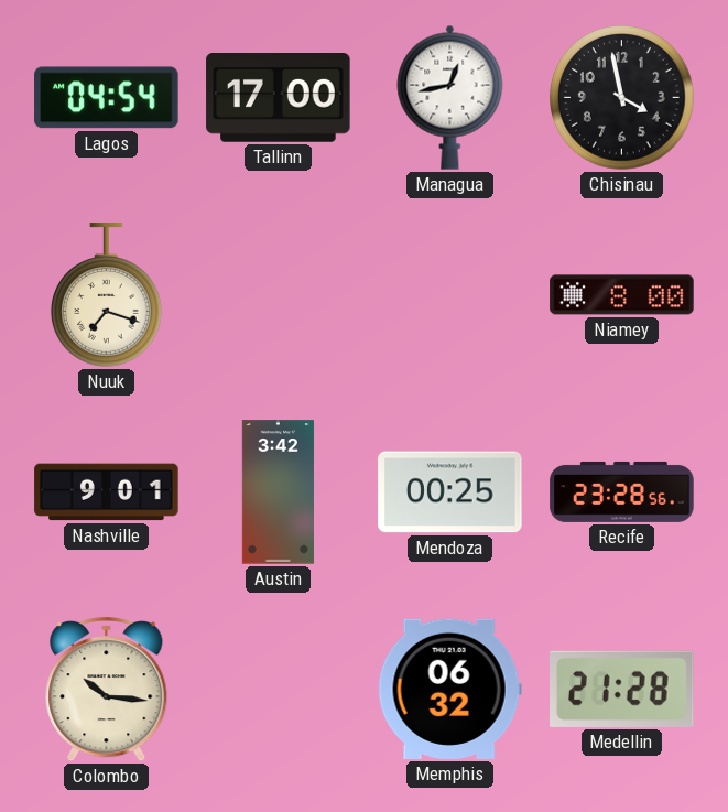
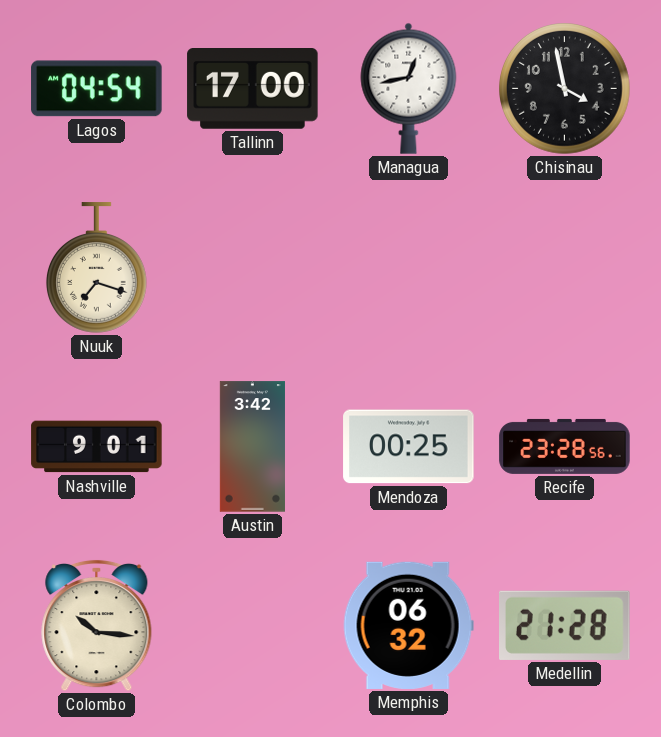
Niamey: 8:00 -> none
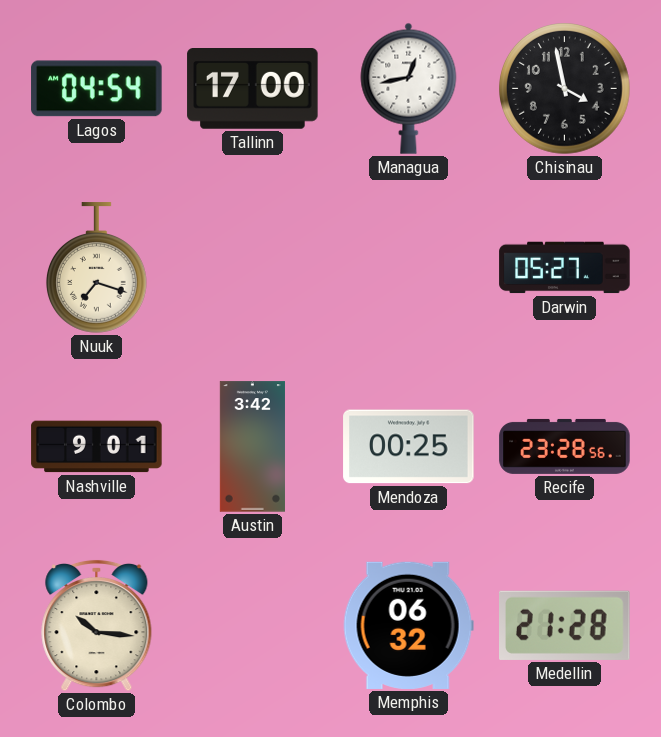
Darwin: none -> 05:27
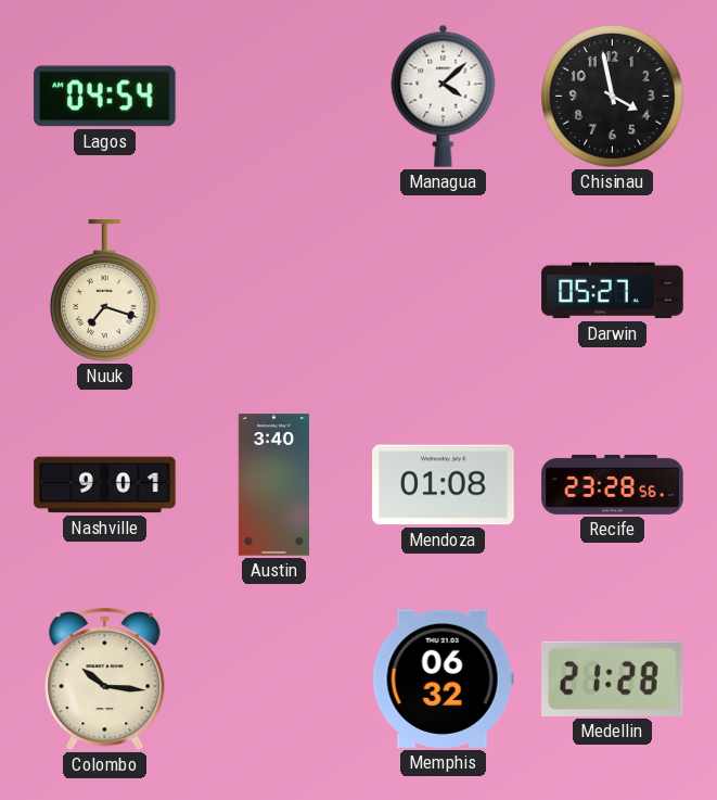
Tallinn: 17:00 -> none
Managua: 12:43 -> 4:08
Austin: 3:42 -> 3:40
Mendoza: 00:25 -> 01:08
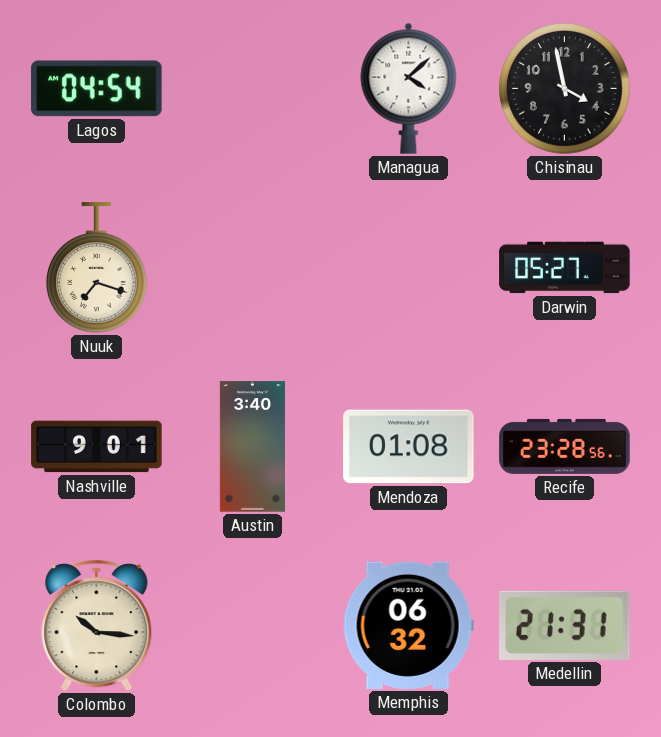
Medellin: 21:28 -> 21:31
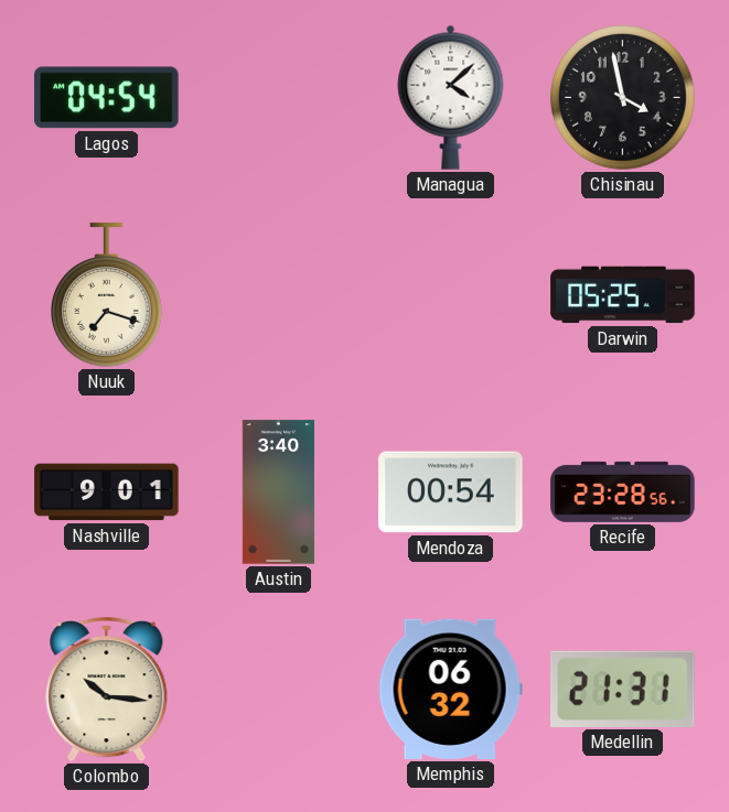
Darwin: 05:27 -> 05:25
Mendoza: 01:08 -> 00:54
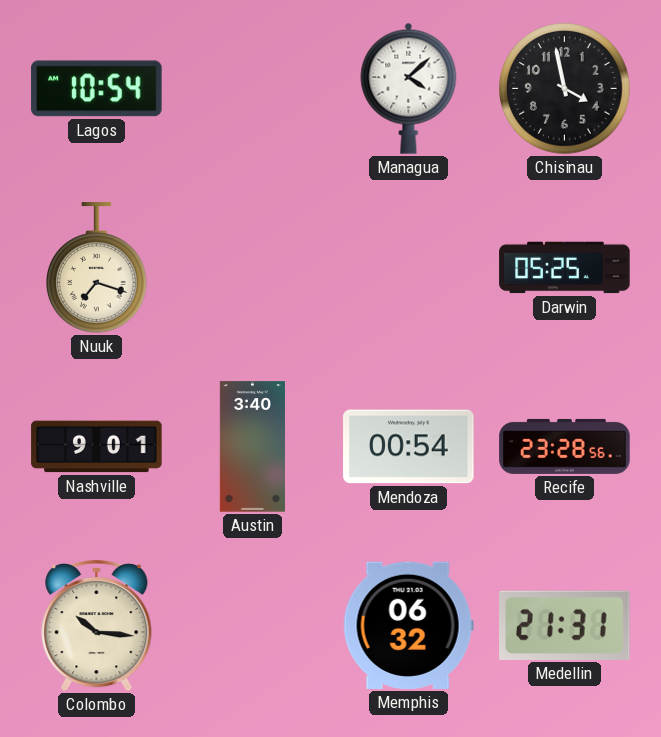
Lagos: 04:54 -> 10:54
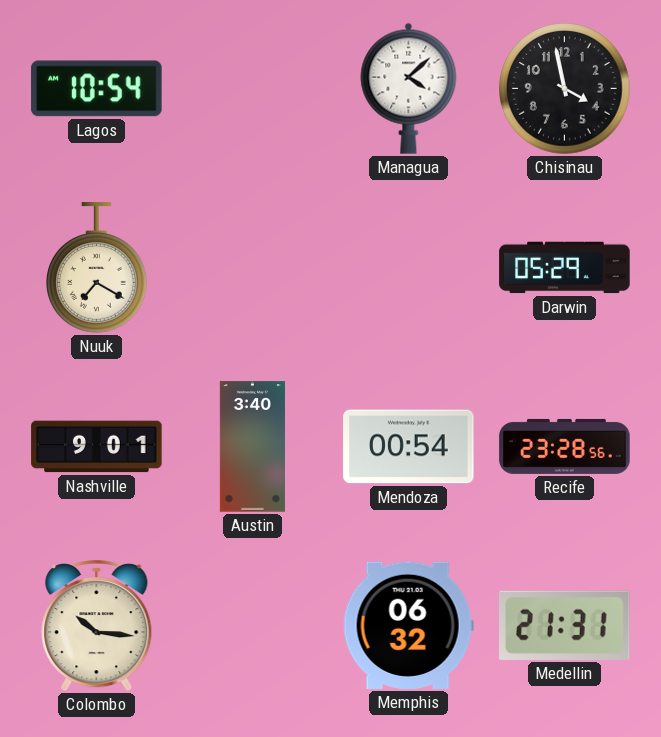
Nuuk: 7:18 -> 7:20
Darwin: 05:25 -> 05:29
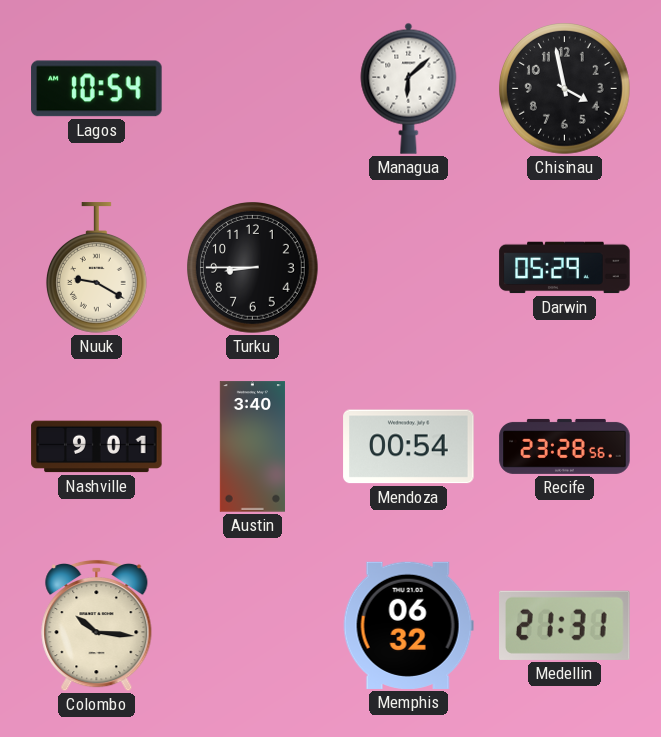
Managua: 4:08 -> 6:08
Nuuk: 7:20 -> 9:20
Turku: none -> 8:45
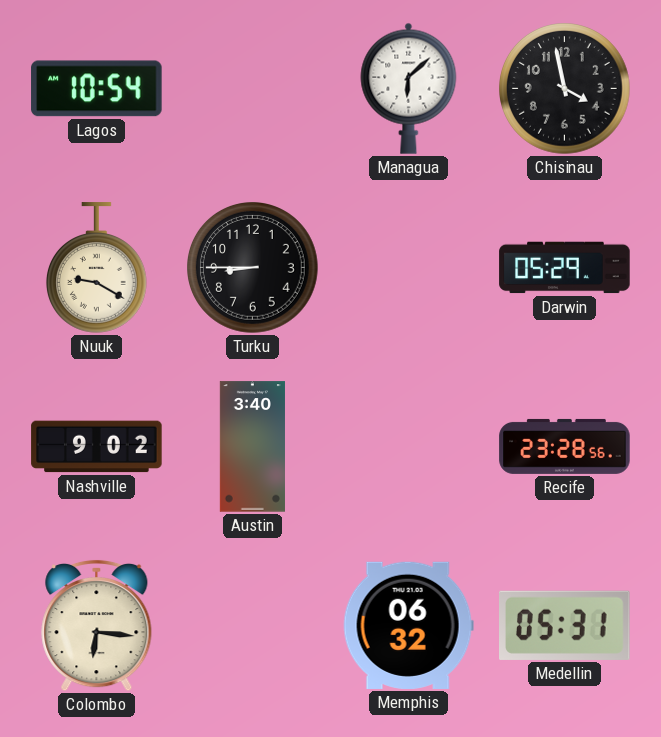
Nashville: 9:01 -> 9:02
Mendoza: 00:54 -> none
Colombo: 10:16 -> 6:16
Medellin: 21:31 -> 05:31
